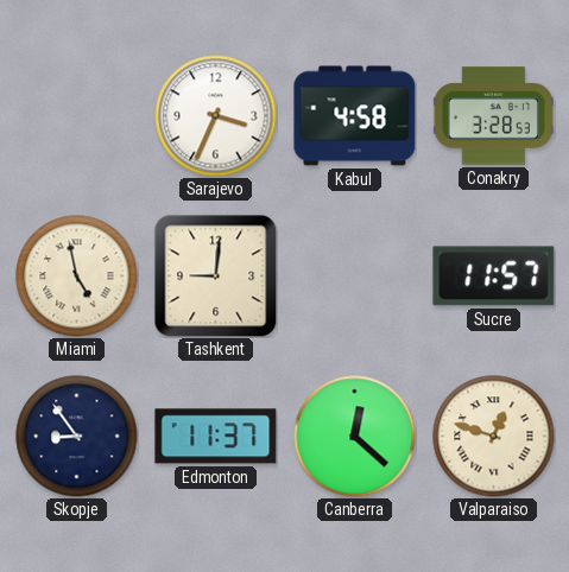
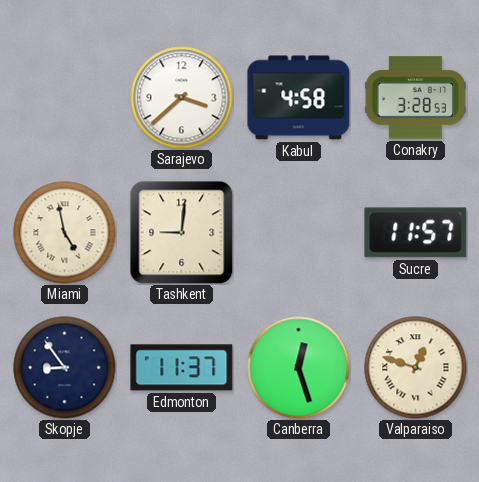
Sarajevo: 3:34 -> 3:38
Canberra: 12:22 -> 12:27
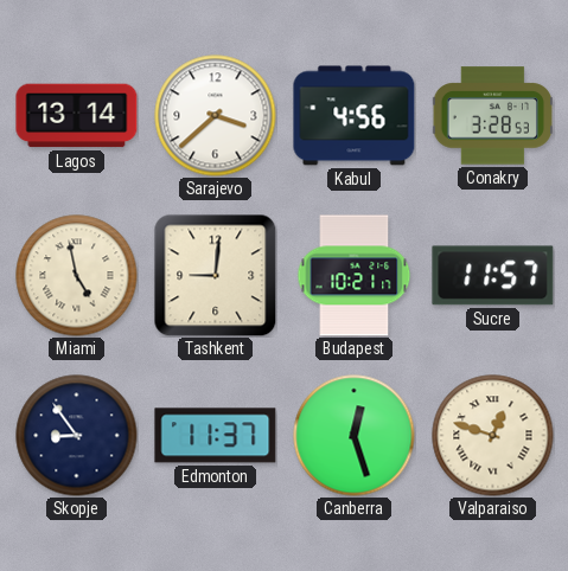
Lagos: none -> 13:14
Kabul: 4:58 -> 4:56
Budapest: none -> 10:21
